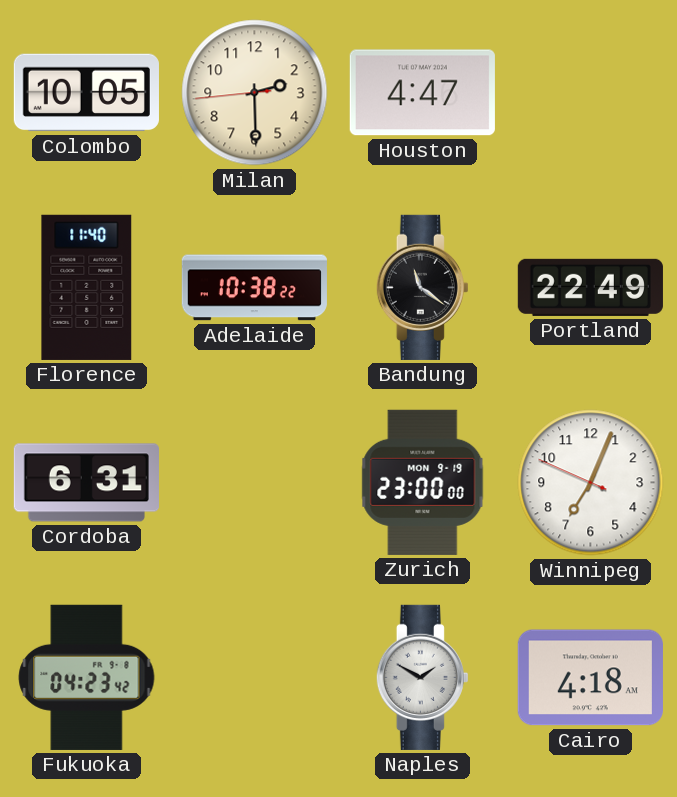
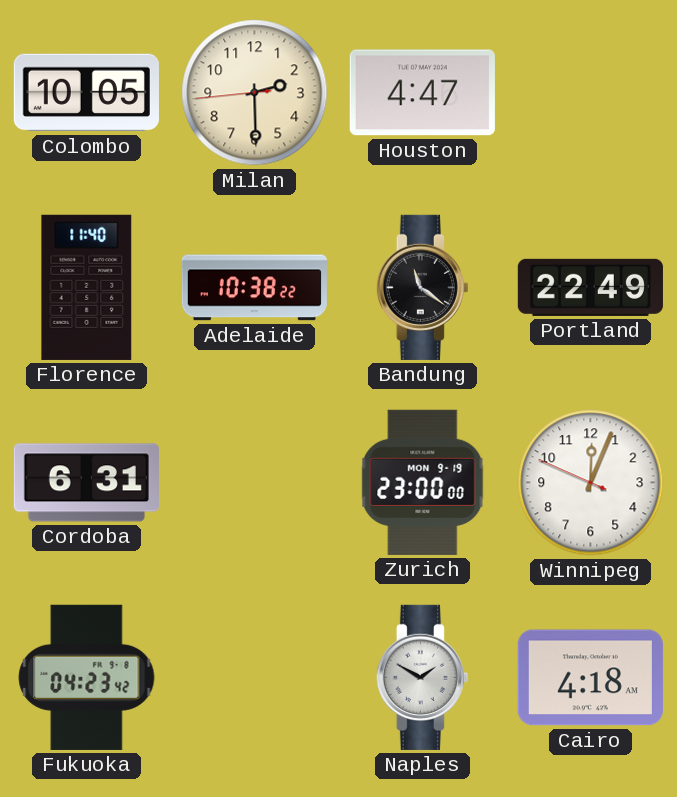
Winnipeg: 7:03 -> 12:03
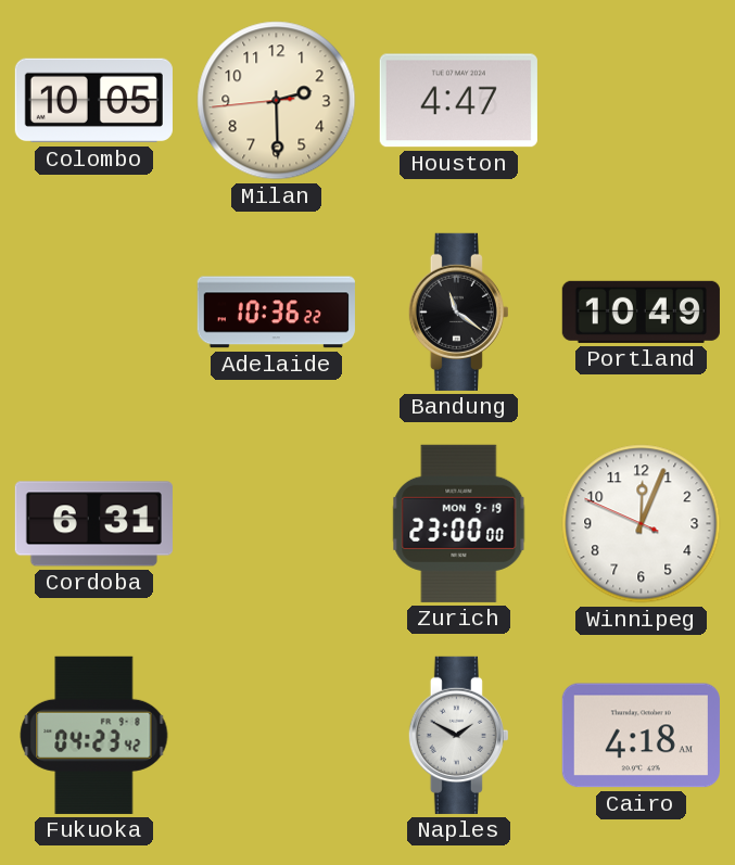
Florence: 11:40 -> none
Adelaide: 10:38 -> 10:36
Portland: 22:49 -> 10:49
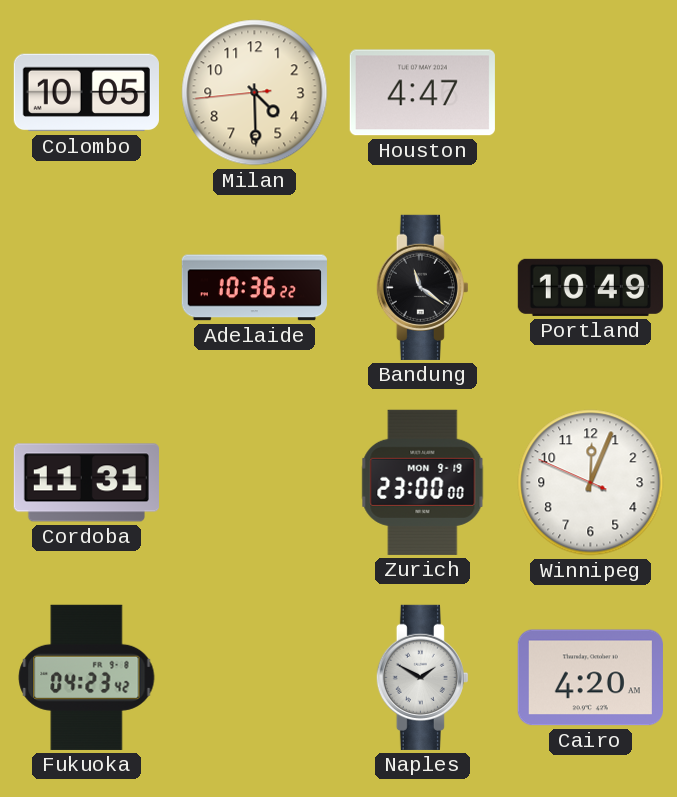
Milan: 2:29 -> 4:29
Cordoba: 6:31 -> 11:31
Cairo: 4:18 -> 4:20
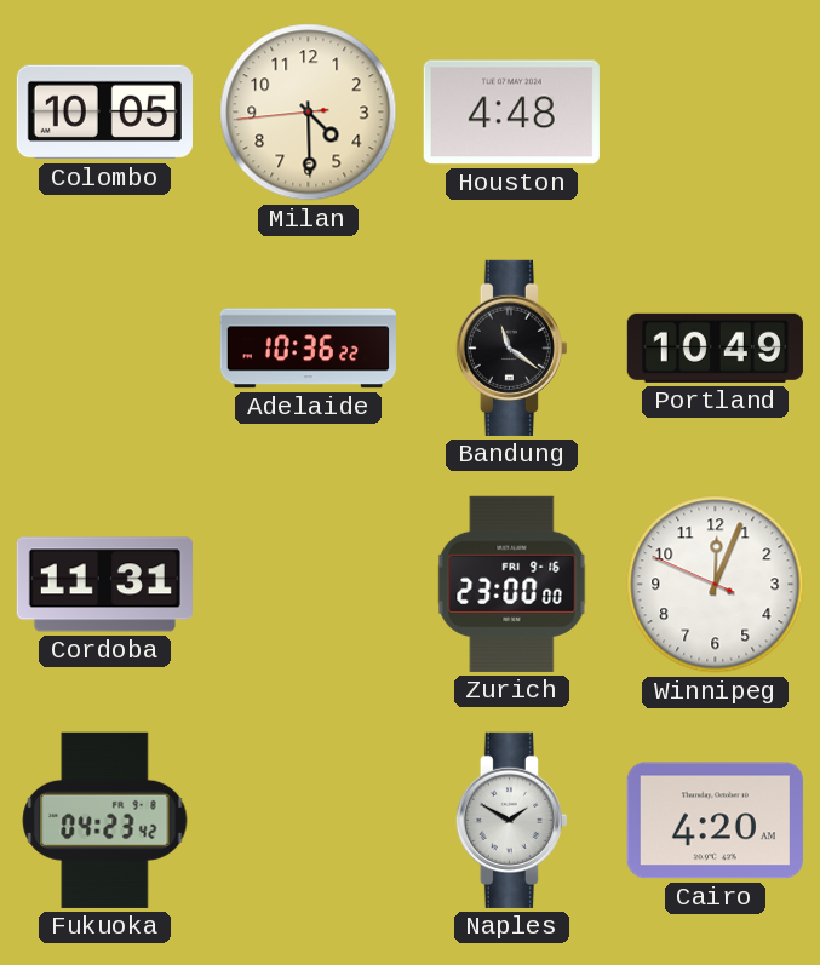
Houston: 4:47 -> 4:48
Zurich date: MON 9-19 -> FRI 9-16
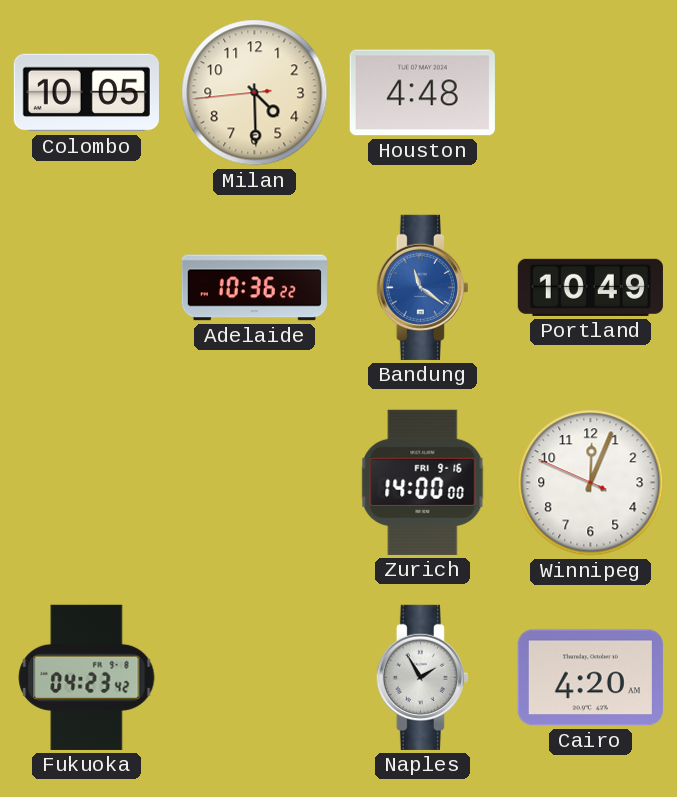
Bandung dial: black -> blue
Cordoba: 11:31 -> none
Zurich: 23:00 -> 14:00
Naples: 1:50 -> 1:55
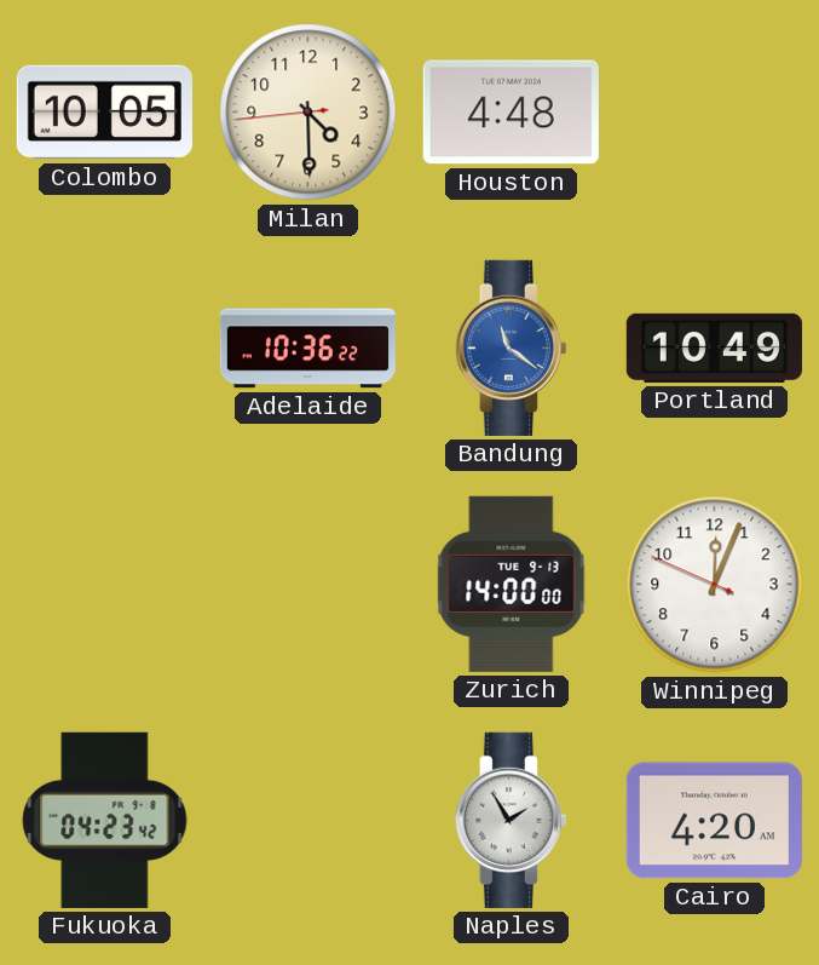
Zurich date: FRI 9-16 -> TUE 9-13
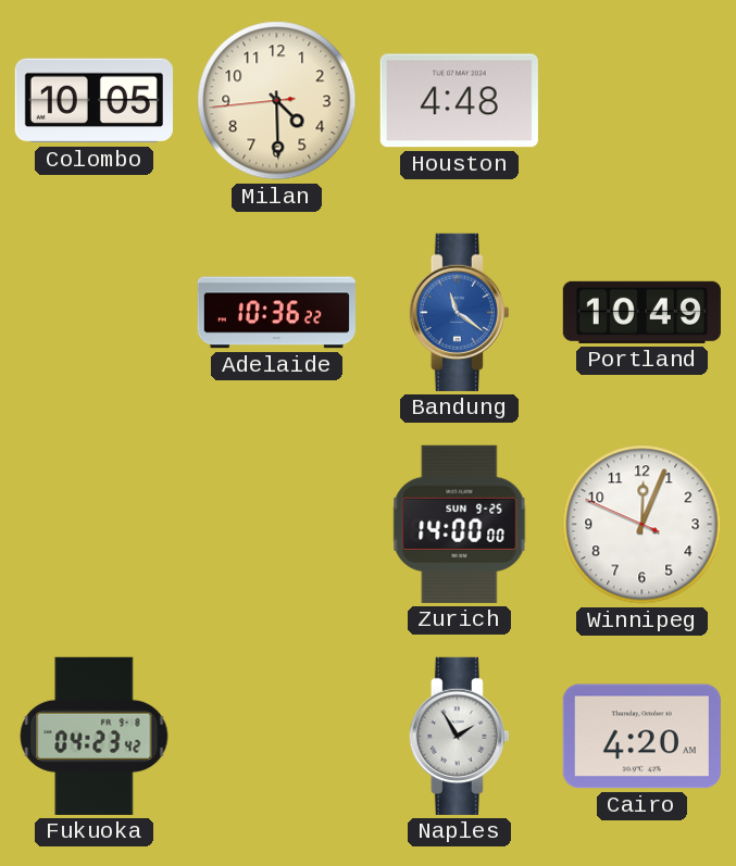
Zurich date: TUE 9-13 -> SUN 9-25
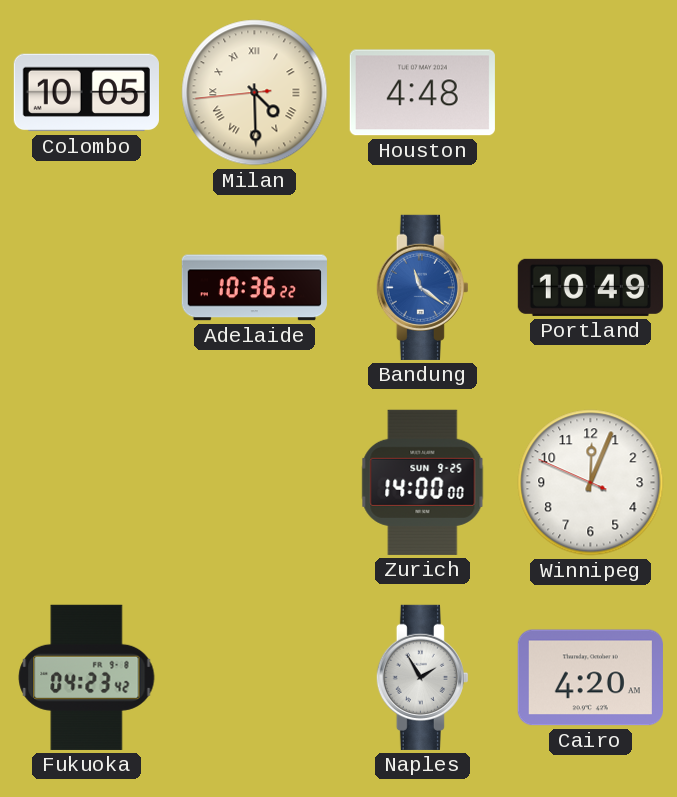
Milan numerals: Arabic -> Roman
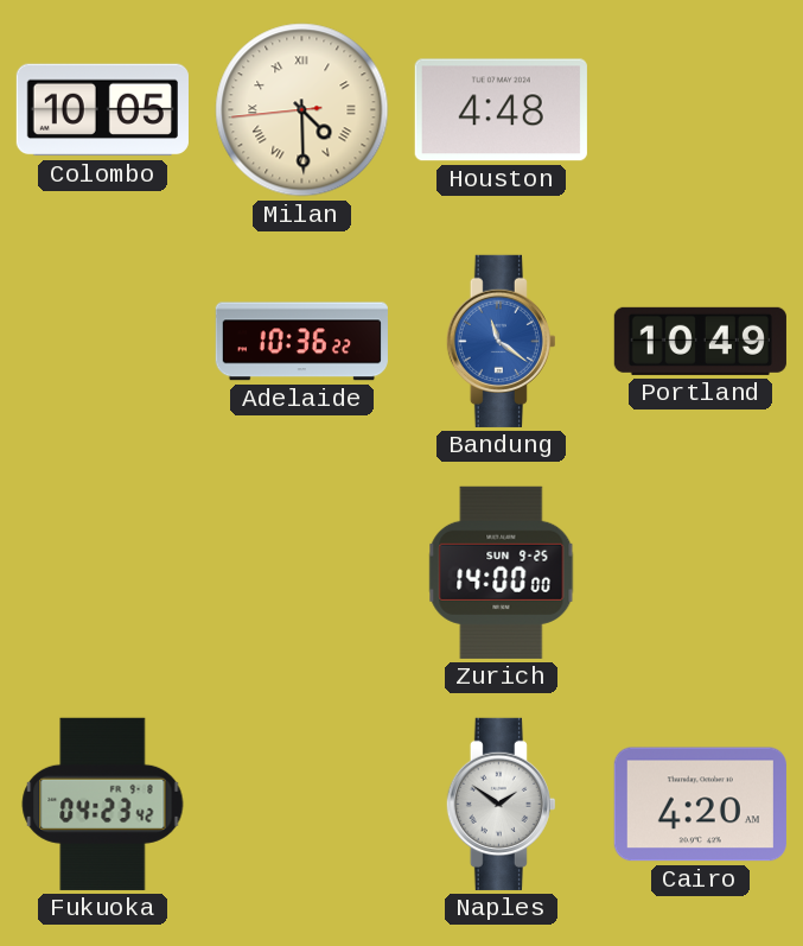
Winnipeg: 12:03 -> none
Naples: 1:55 -> 1:51
